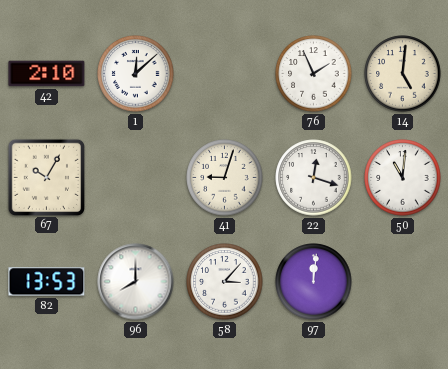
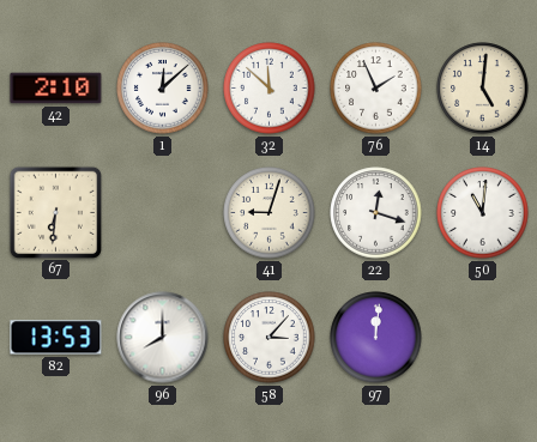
32: none -> 11:52
67: 10:05 -> 6:31
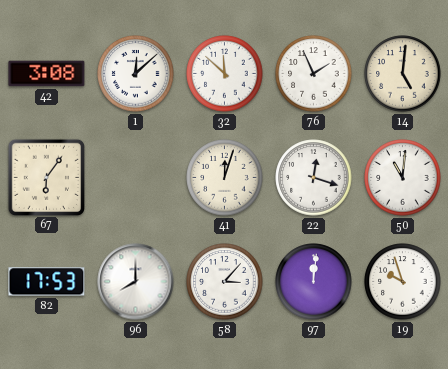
42: 2:10 -> 3:08
67: 6:31 -> 6:06
41: 9:03 -> 12:03
82: 13:53 -> 17:53
19: none -> 9:57
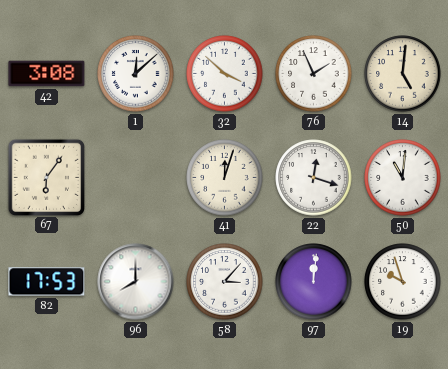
32: 11:52 -> 3:52
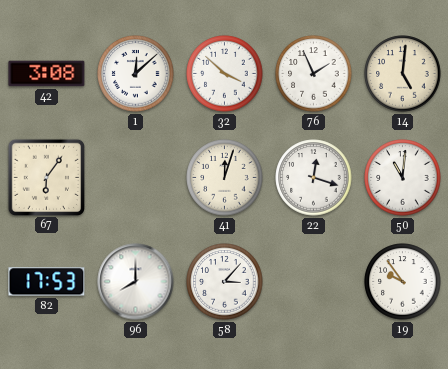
97: 12:01 -> none
19: 9:57 -> 9:54
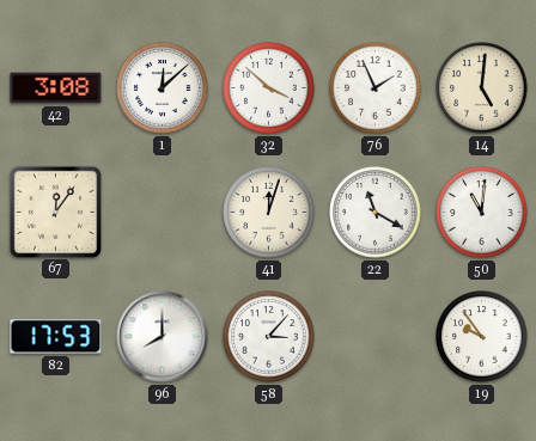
67: 6:06 -> 12:06
22: 12:18 -> 11:20
